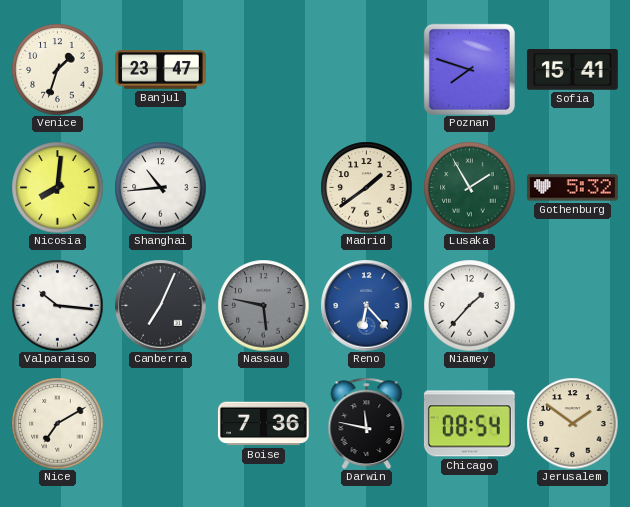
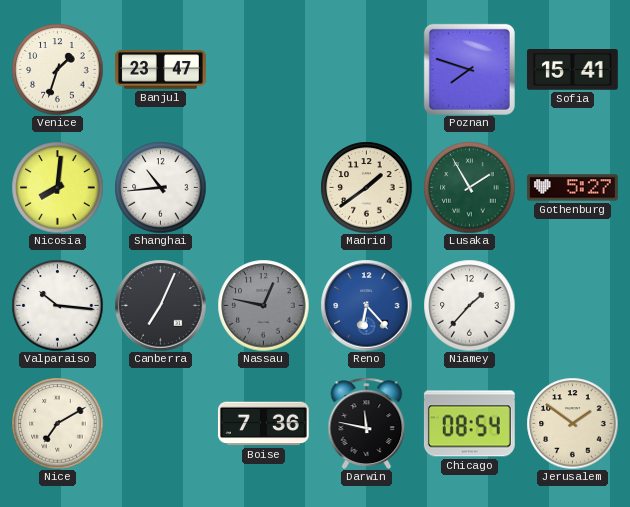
Gothenburg: 5:32 -> 5:27
Nassau: 5:47 -> 12:47
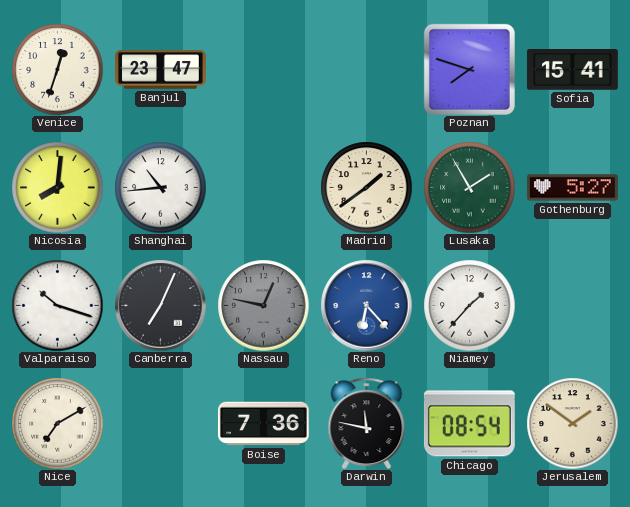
Venice: 1:33 -> 12:33
Valparaiso: 10:16 -> 10:18
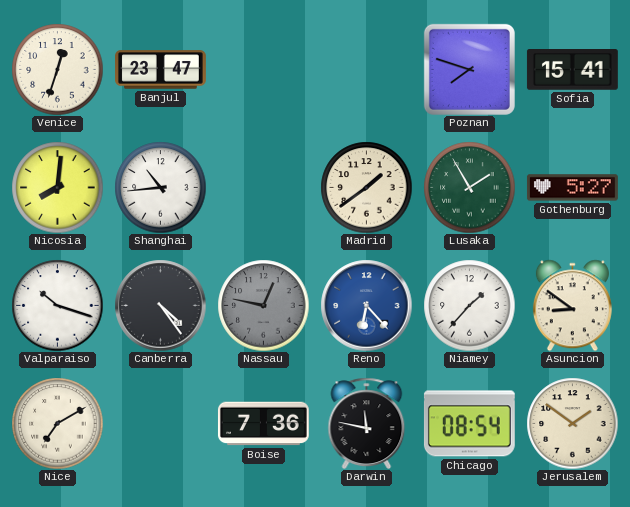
Canberra: 7:04 -> 4:24
Asuncion: none -> 8:51
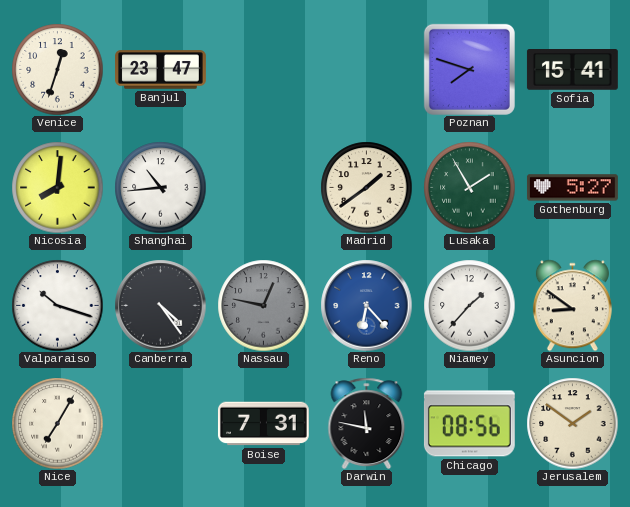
Nice: 7:10 -> 7:05
Boise: 7:36 -> 7:31
Chicago: 08:54 -> 08:56
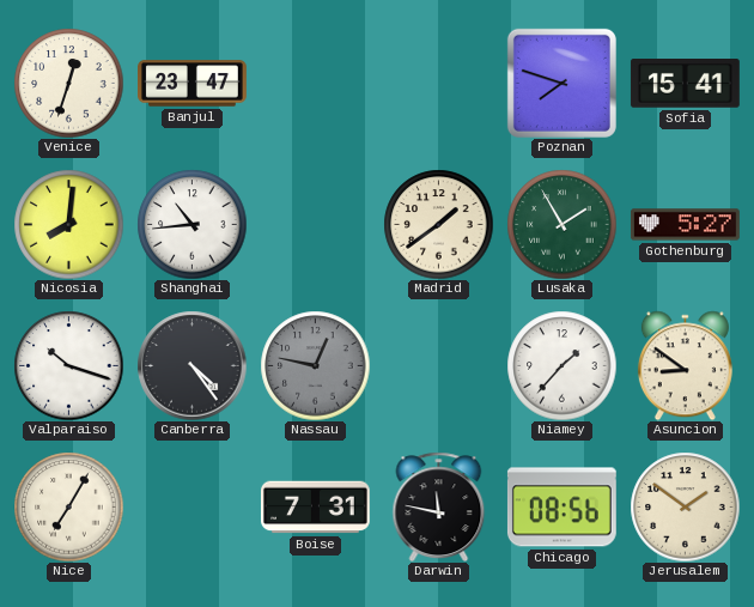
Reno: 6:23 -> none
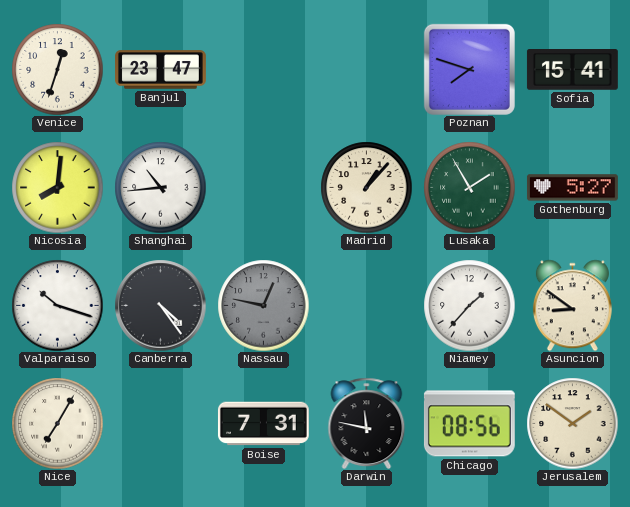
Madrid: 1:39 -> 1:07
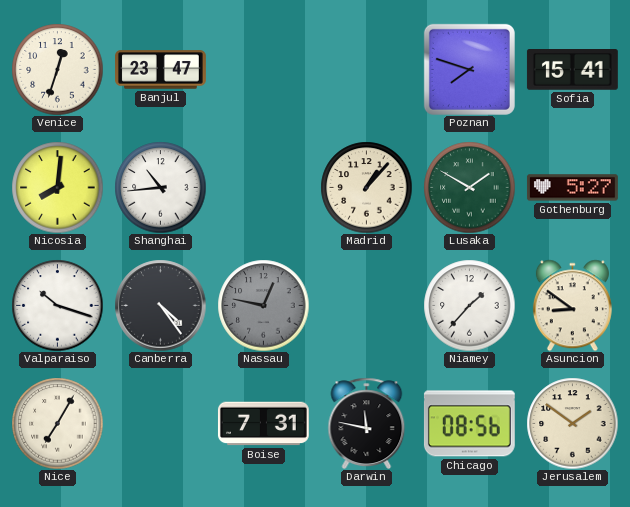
Lusaka: 1:55 -> 1:50
